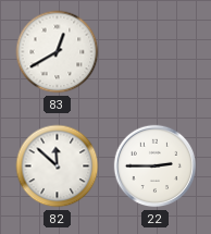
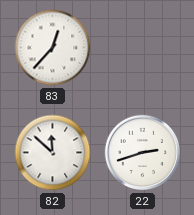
83: 12:40 -> 12:37
22: 2:45 -> 2:42
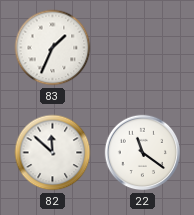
83: 12:37 -> 1:34
22: 2:42 -> 11:21
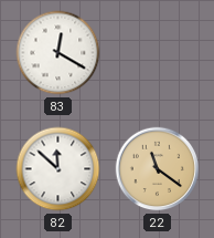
83: 1:34 -> 12:20
22 dial: white -> champagne
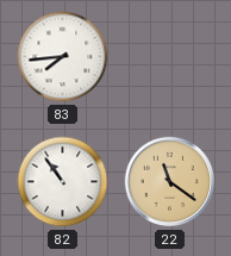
83: 12:20 -> 7:44
82: 11:52 -> 10:54
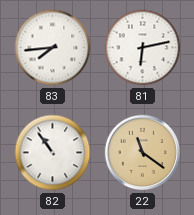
81: none -> 6:13
